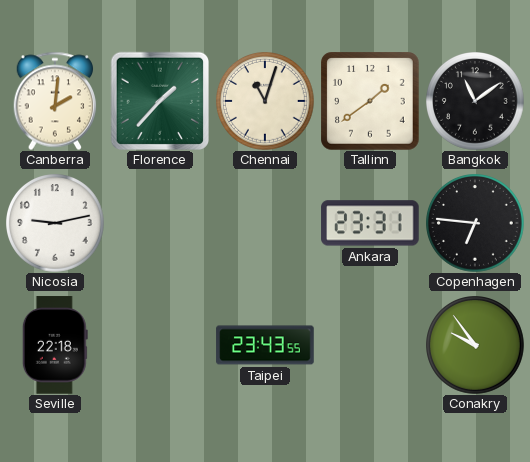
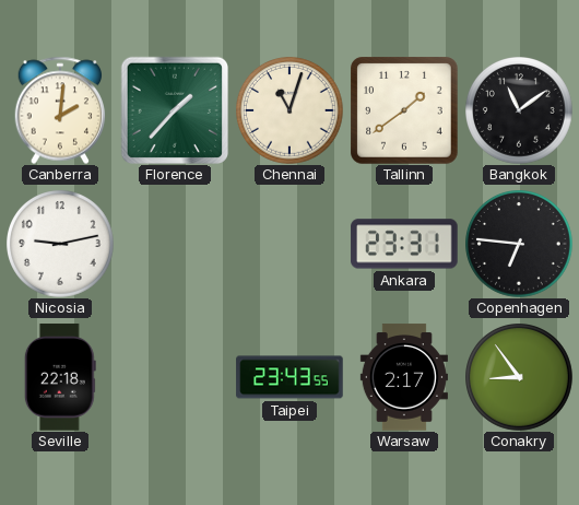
Warsaw: none -> 2:17
Conakry: 9:54 -> 8:54
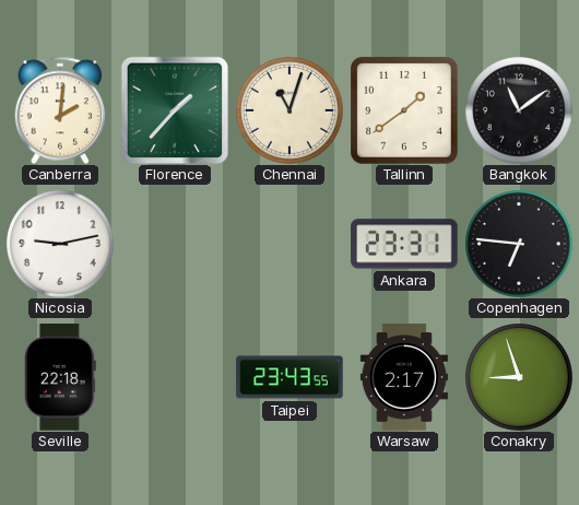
Conakry: 8:54 -> 8:57
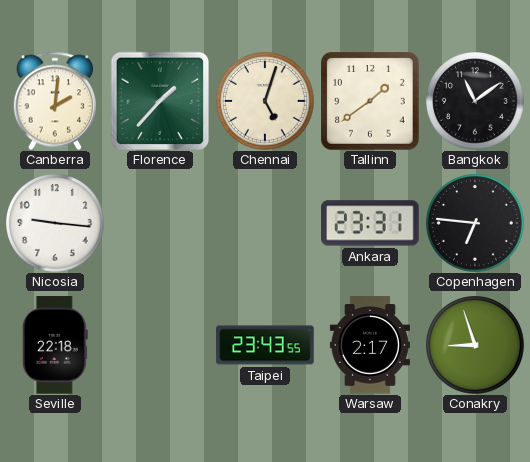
Chennai: 11:03 -> 5:03
Nicosia: 9:13 -> 9:16
